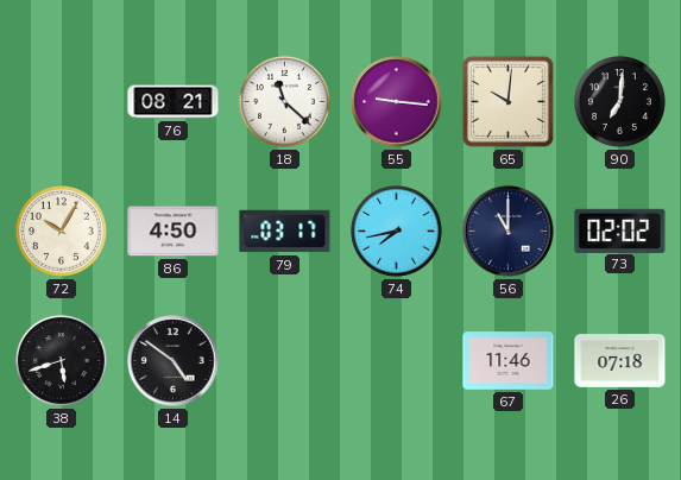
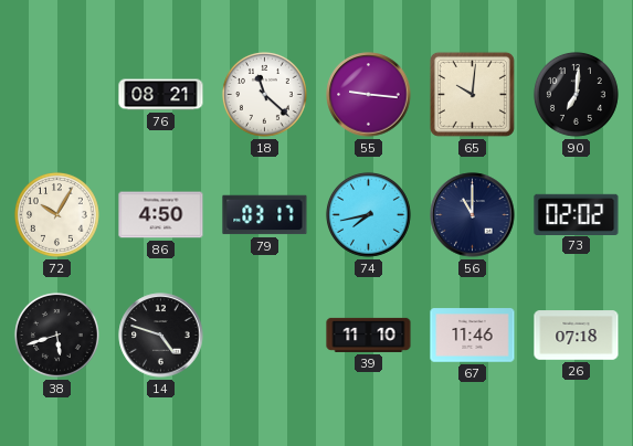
14: 4:51 -> 4:48
39: none -> 11:10
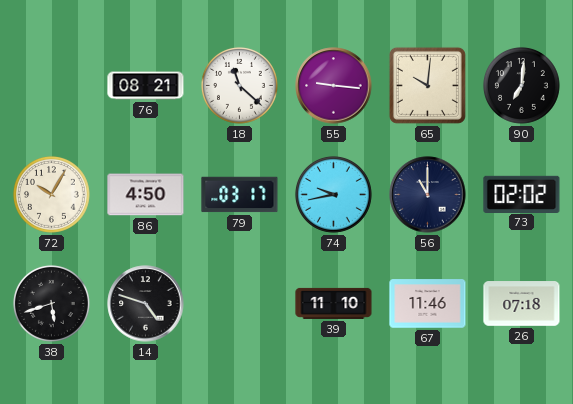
74: 7:43 -> 9:43
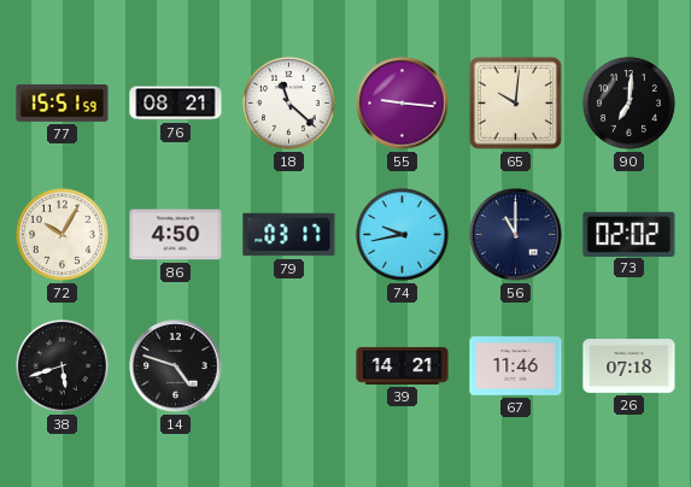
77: none -> 15:51
39: 11:10 -> 14:21
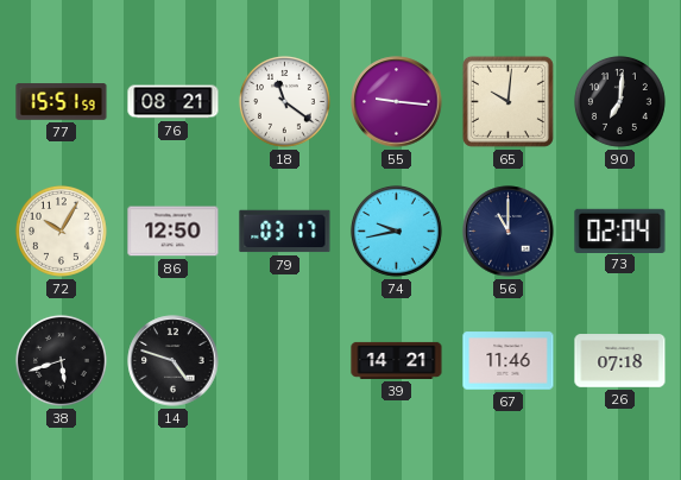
18: 11:22 -> 11:21
86: 4:50 -> 12:50
73: 02:02 -> 02:04
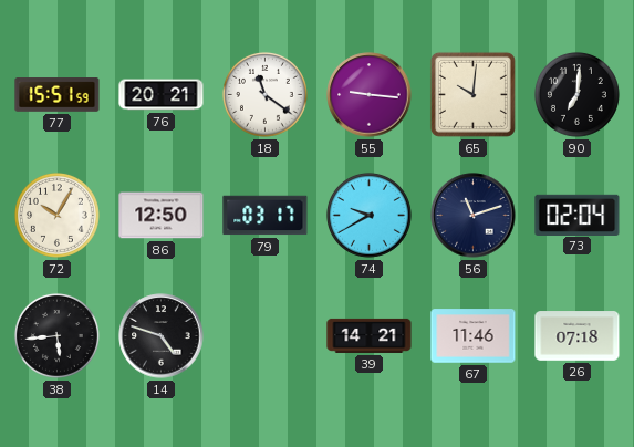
76: 08:21 -> 20:21
74: 9:43 -> 9:40
56: 11:00 -> 11:12
38: 5:42 -> 5:44
